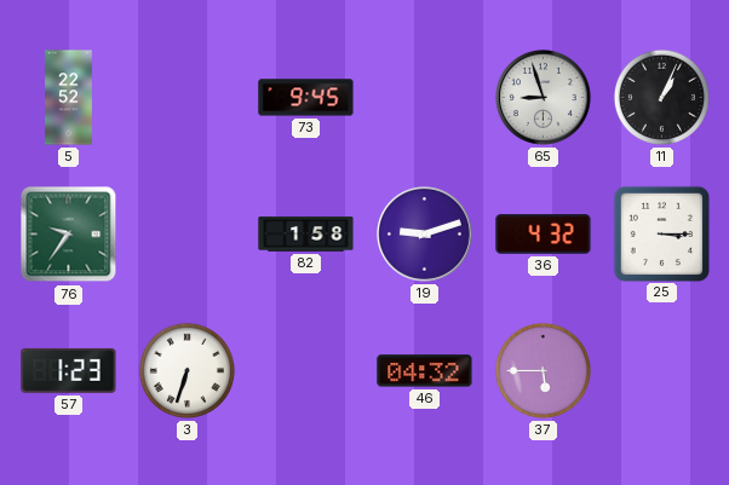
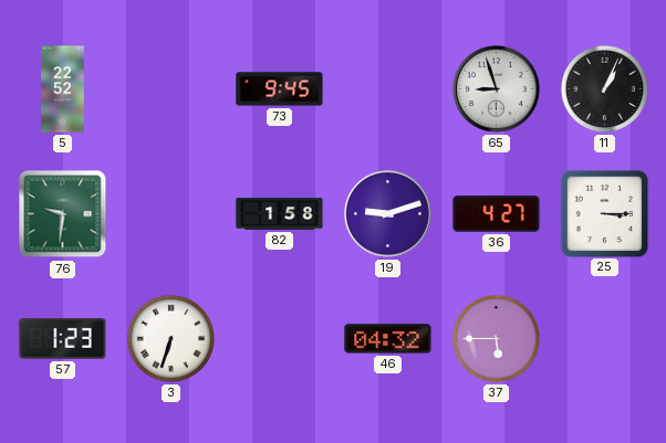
76: 9:36 -> 9:31
36: 4:32 -> 4:27
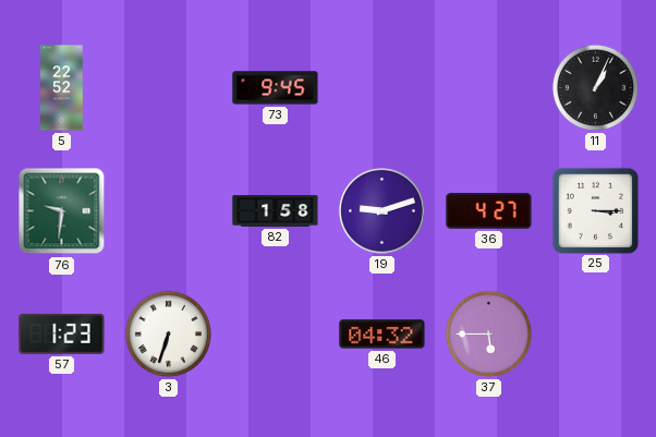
65: 8:57 -> none
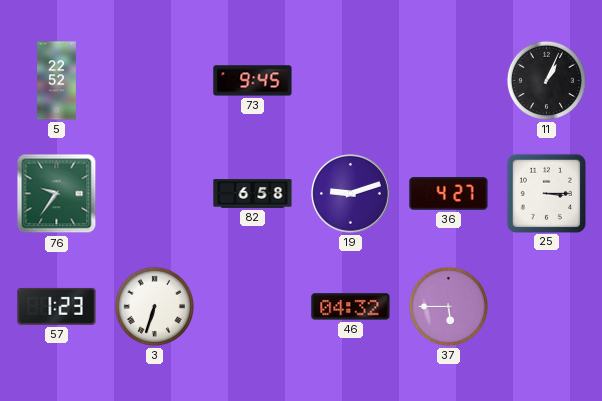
76: 9:31 -> 9:36
82: 1:58 -> 6:58
